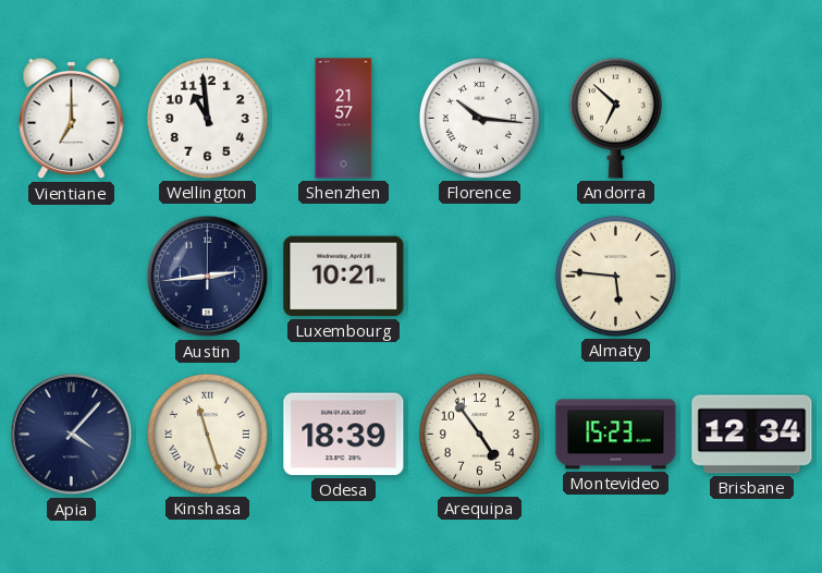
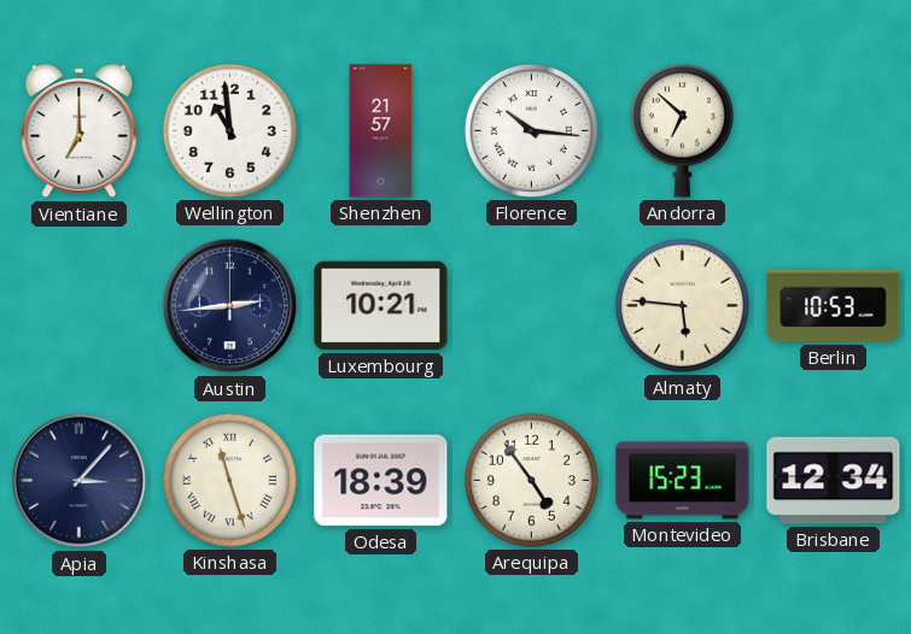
Berlin: none -> 10:53
Apia: 4:07 -> 3:07
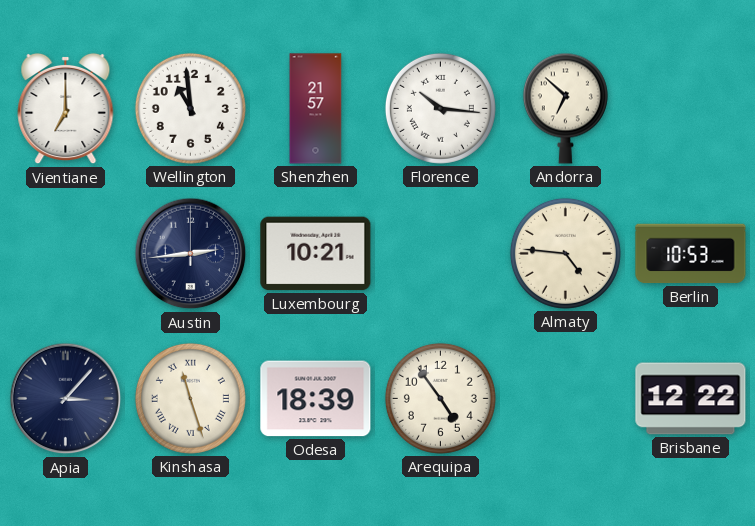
Almaty: 5:46 -> 4:46
Montevideo: 15:23 -> none
Brisbane: 12:34 -> 12:22
